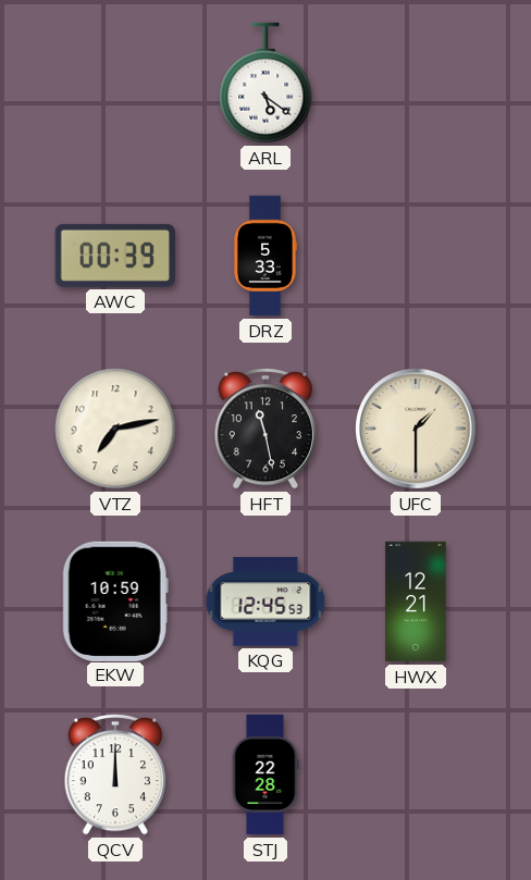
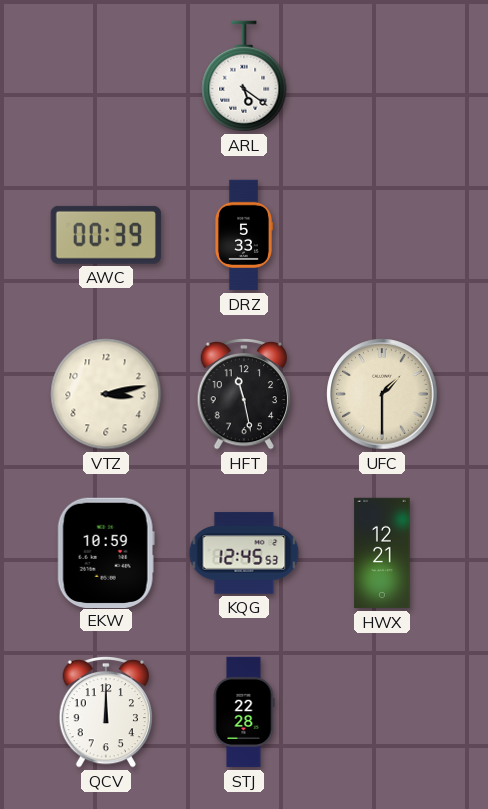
VTZ: 7:13 -> 3:13
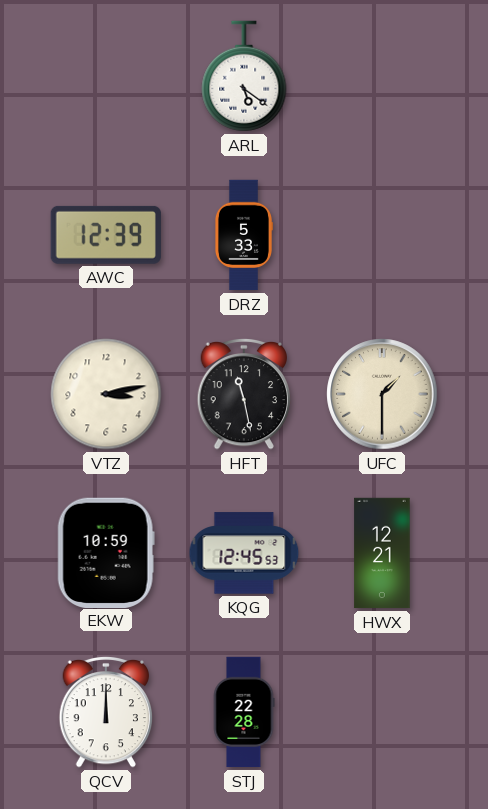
AWC: 00:39 -> 12:39
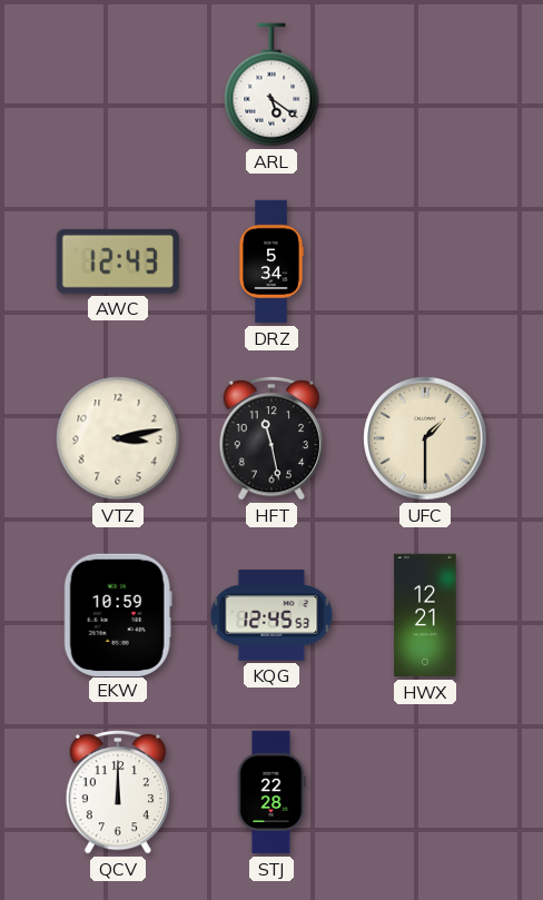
AWC: 12:39 -> 12:43
DRZ: 5:33 -> 5:34
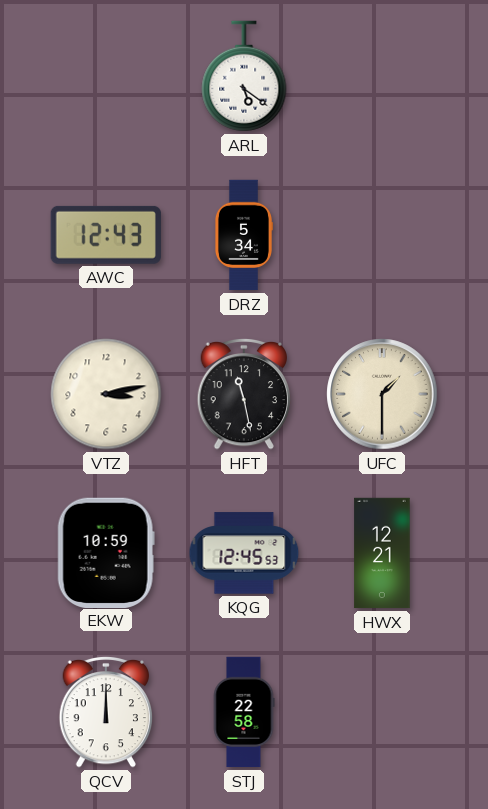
STJ: 22:28 -> 22:58
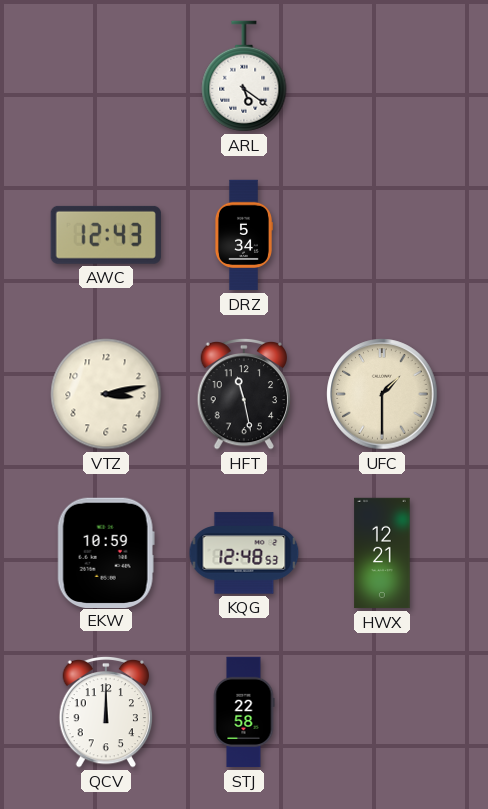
KQG: 12:45 -> 12:48
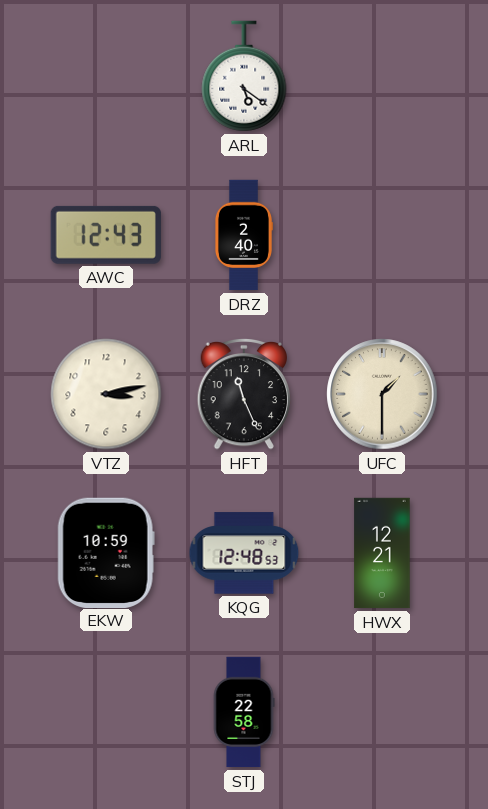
DRZ: 5:34 -> 2:40
HFT: 11:28 -> 11:26
QCV: 12:00 -> none
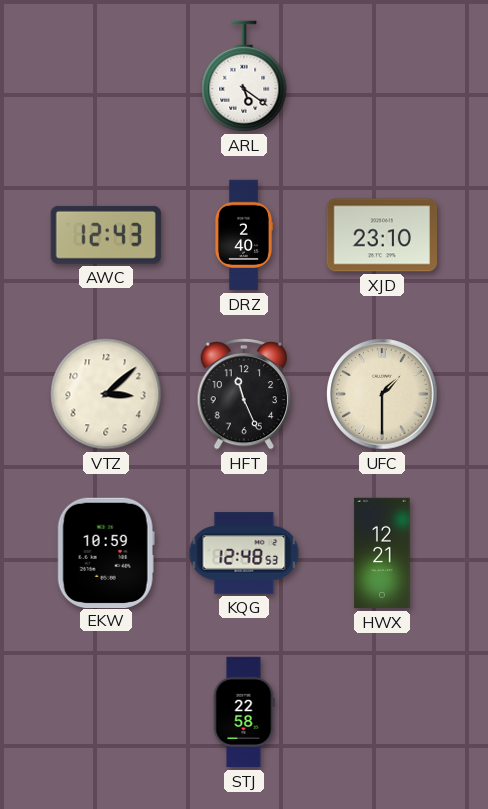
XJD: none -> 23:10
VTZ: 3:13 -> 3:08
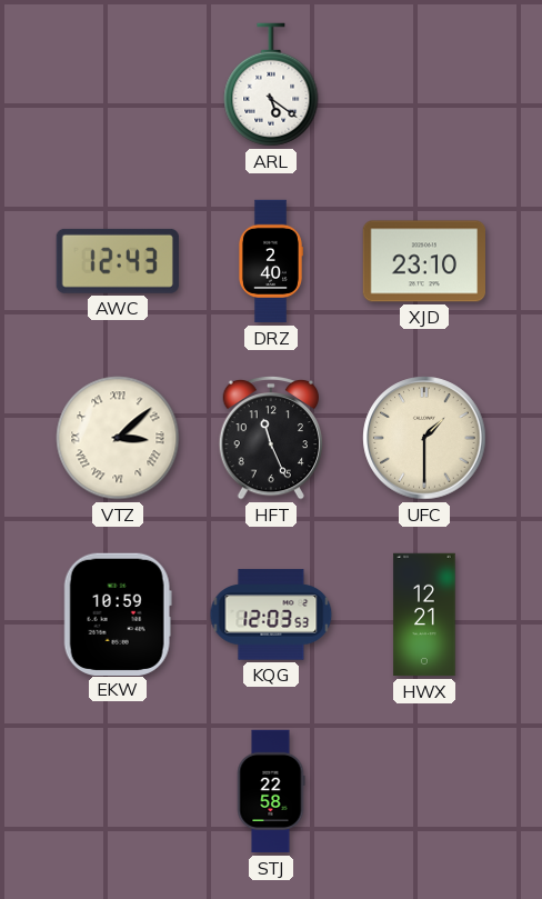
VTZ numerals: Arabic -> Roman
KQG: 12:48 -> 12:03
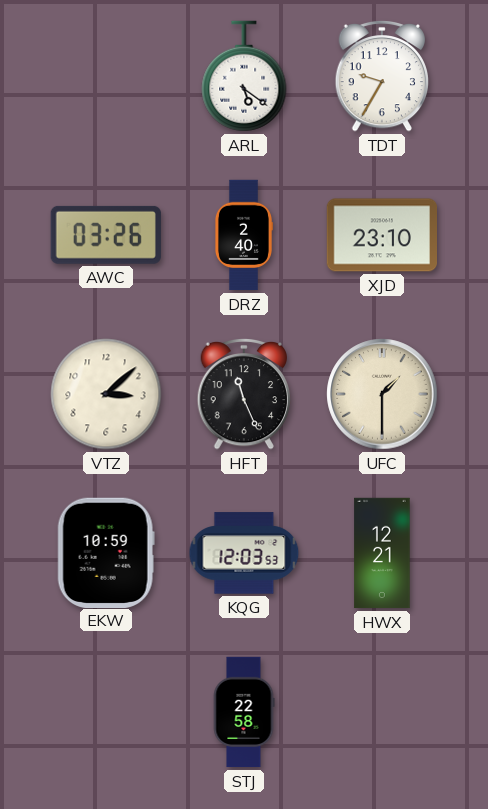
TDT: none -> 9:35
AWC: 12:43 -> 03:26
VTZ numerals: Roman -> Arabic
